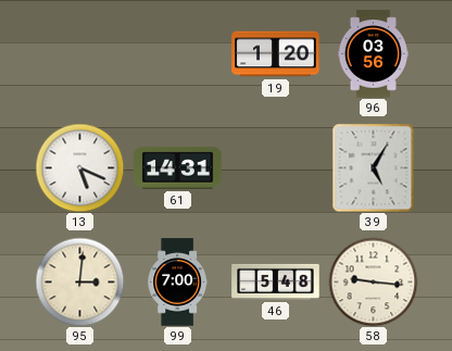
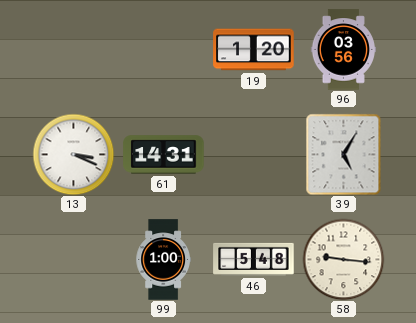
13: 5:19 -> 3:19
95: 3:01 -> none
99: 7:00 -> 1:00
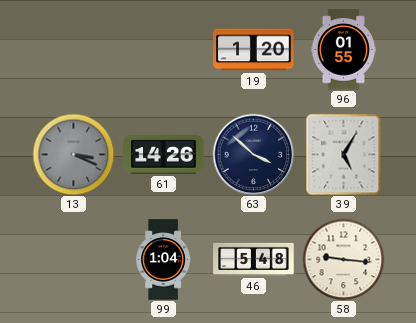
96: 03:56 -> 01:55
13 dial: white -> grey
61: 14:31 -> 14:26
63: none -> 3:52
99: 1:00 -> 1:04
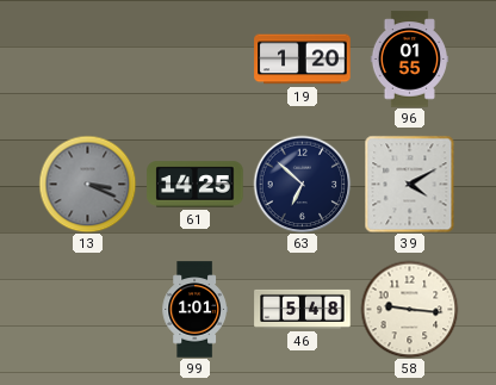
61: 14:26 -> 14:25
63: 3:52 -> 6:52
39: 5:05 -> 4:10
99: 1:04 -> 1:01
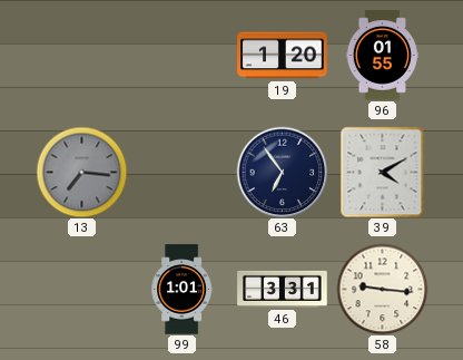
13: 3:19 -> 7:16
61: 14:25 -> none
63: 6:52 -> 6:54
46: 5:48 -> 3:31
